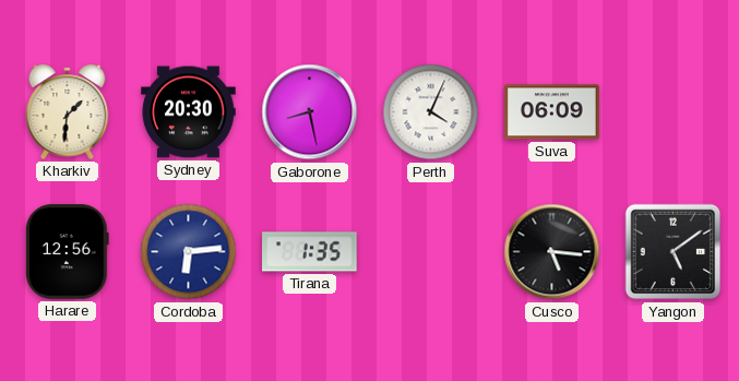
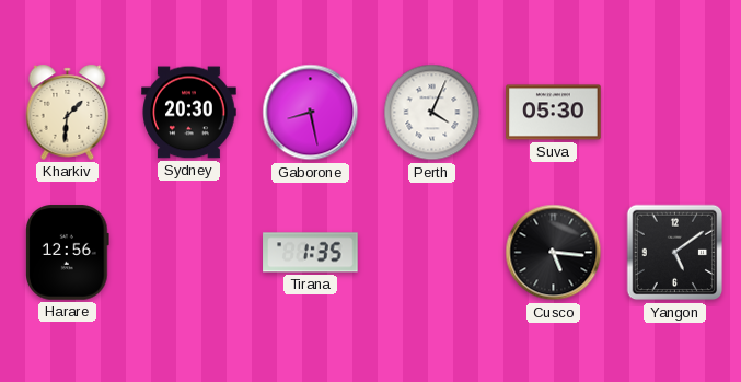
Suva: 06:09 -> 05:30
Cordoba: 6:14 -> none
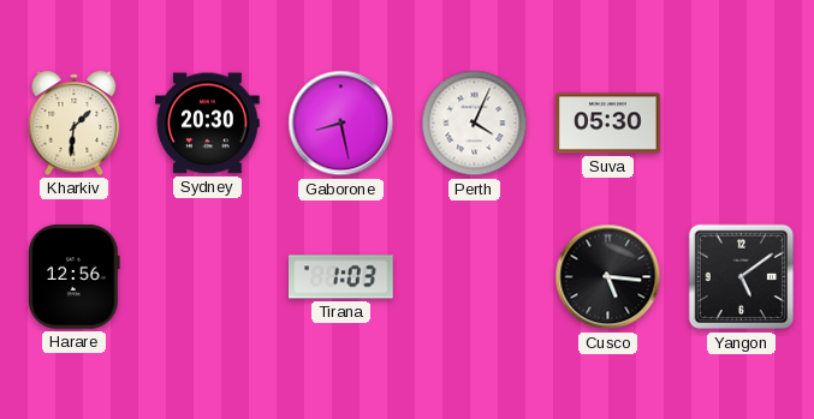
Tirana: 1:35 -> 1:03
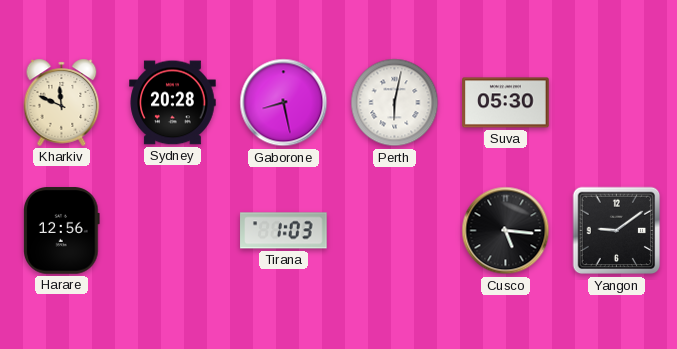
Kharkiv: 1:31 -> 11:49
Sydney: 20:30 -> 20:28
Perth: 4:04 -> 6:02
Yangon: 5:09 -> 9:09
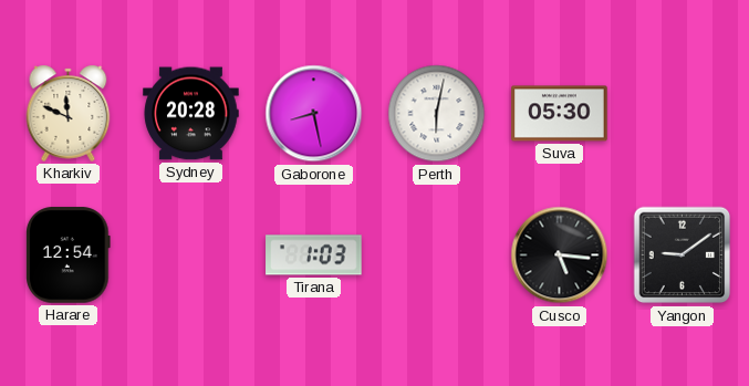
Harare: 12:56 -> 12:54
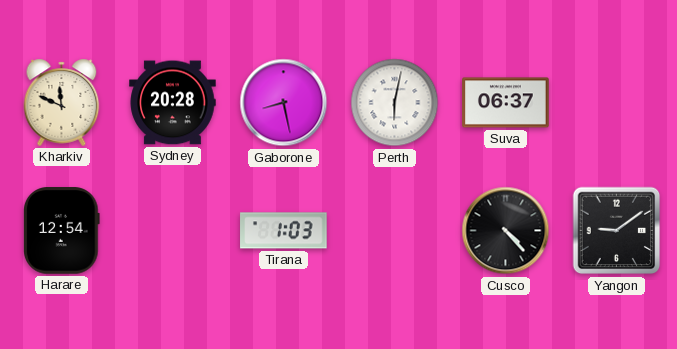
Suva: 05:30 -> 06:37
Cusco: 5:16 -> 4:23
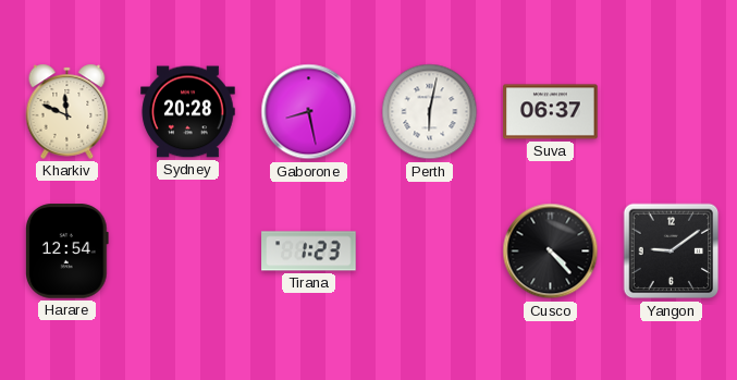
Tirana: 1:03 -> 1:23
